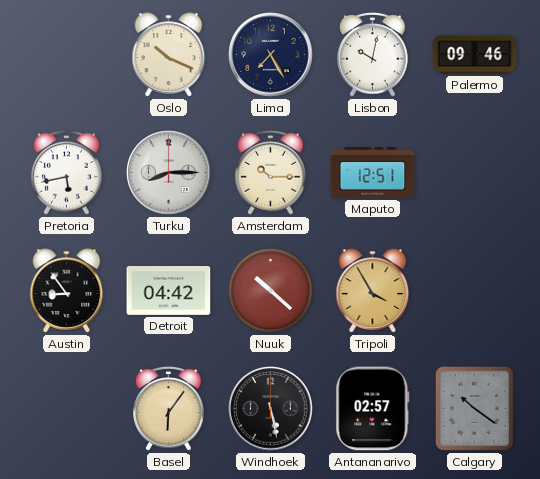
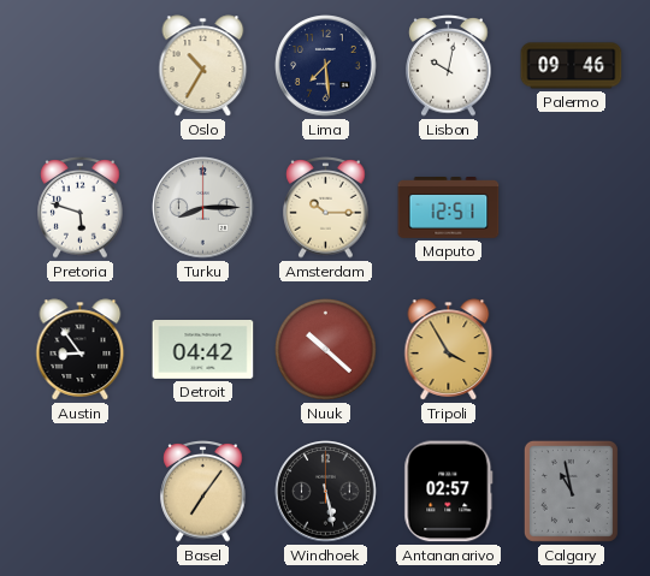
Oslo: 10:19 -> 10:35
Lima: 7:25 -> 7:29
Pretoria: 5:43 -> 5:48
Basel: 6:06 -> 7:06
Calgary: 10:21 -> 10:58
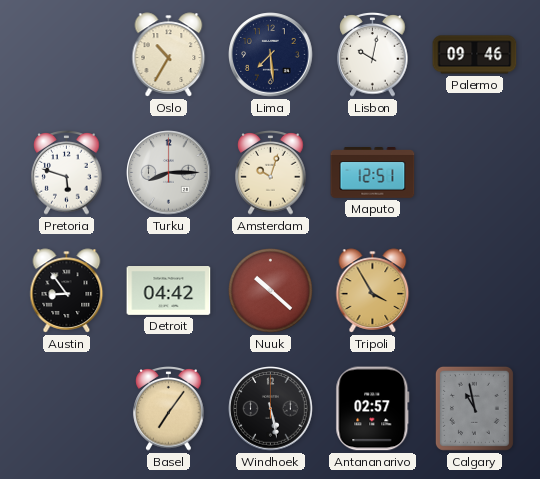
Amsterdam: 10:15 -> 10:03
